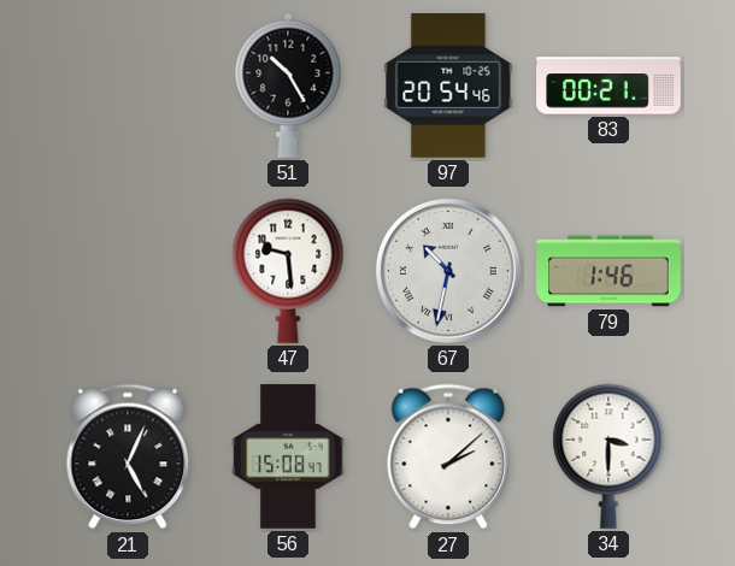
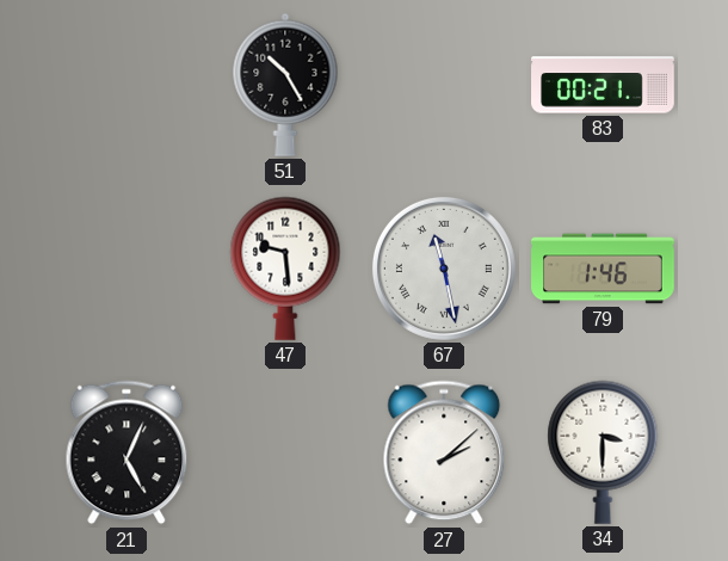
97: 20:54 -> none
67: 10:32 -> 11:28
56: 15:08 -> none
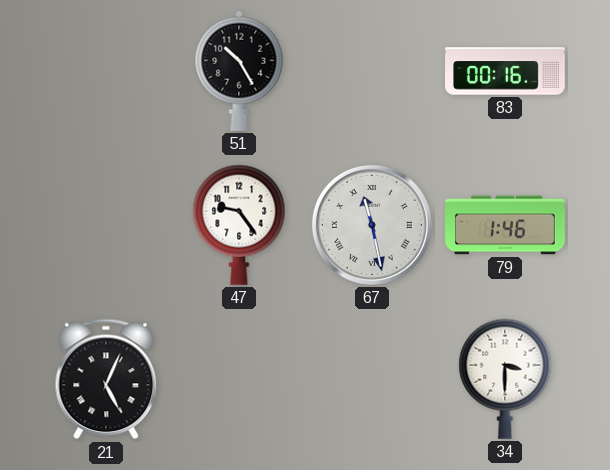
83: 00:21 -> 00:16
47: 9:29 -> 9:24
27: 2:08 -> none
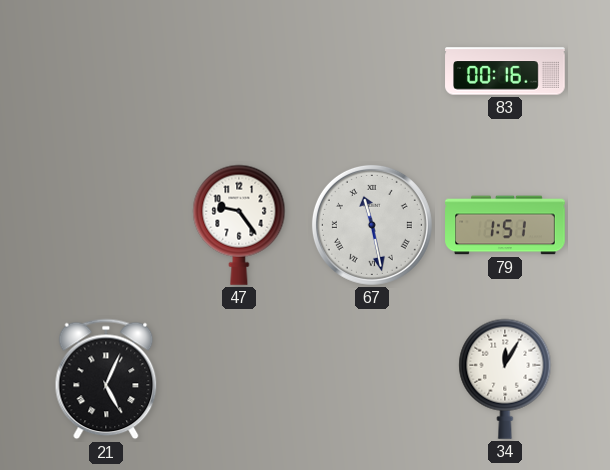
51: 10:25 -> none
79: 1:46 -> 1:51
34: 3:30 -> 12:05
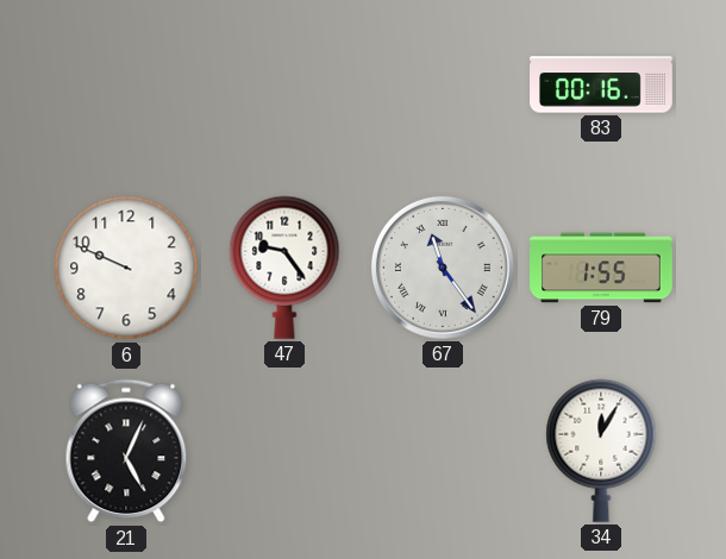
6: none -> 9:49
67: 11:28 -> 11:24
79: 1:51 -> 1:55
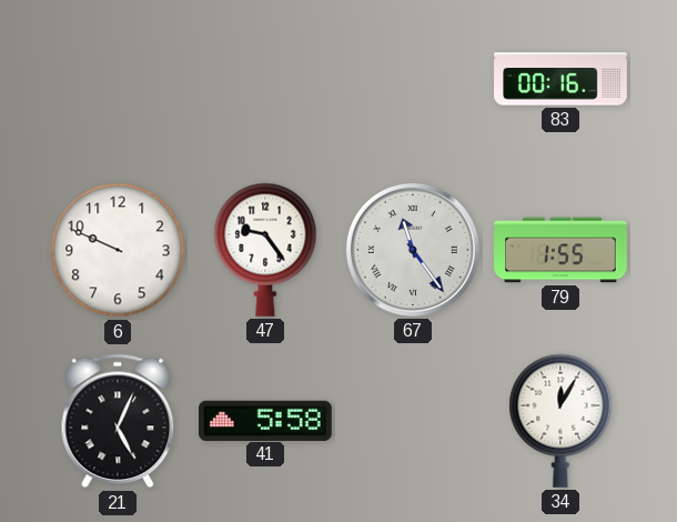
41: none -> 5:58
